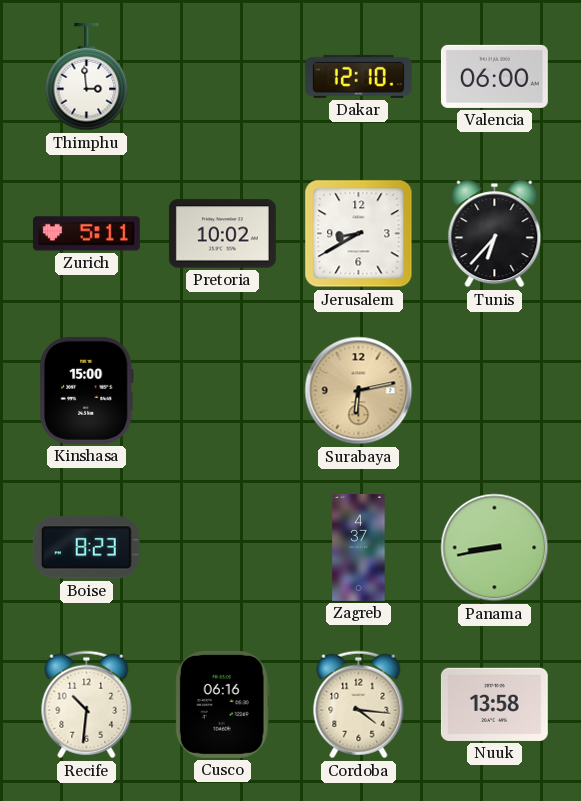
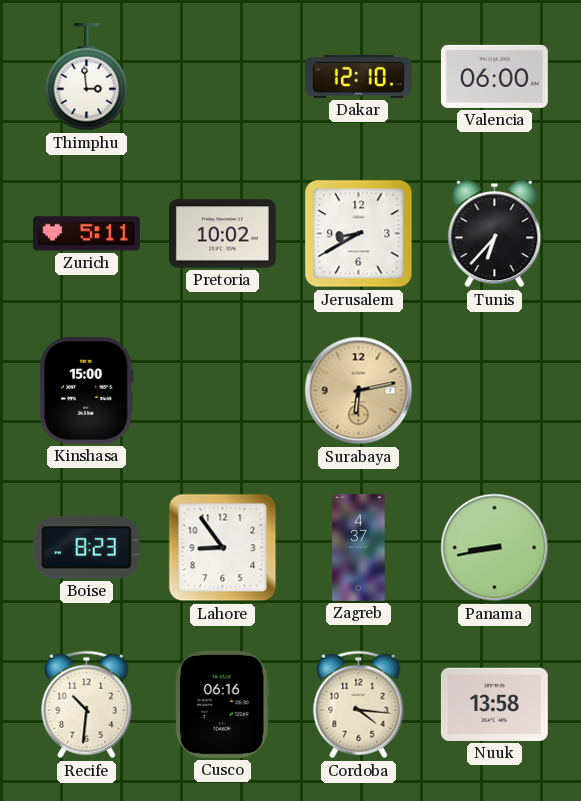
Lahore: none -> 8:54
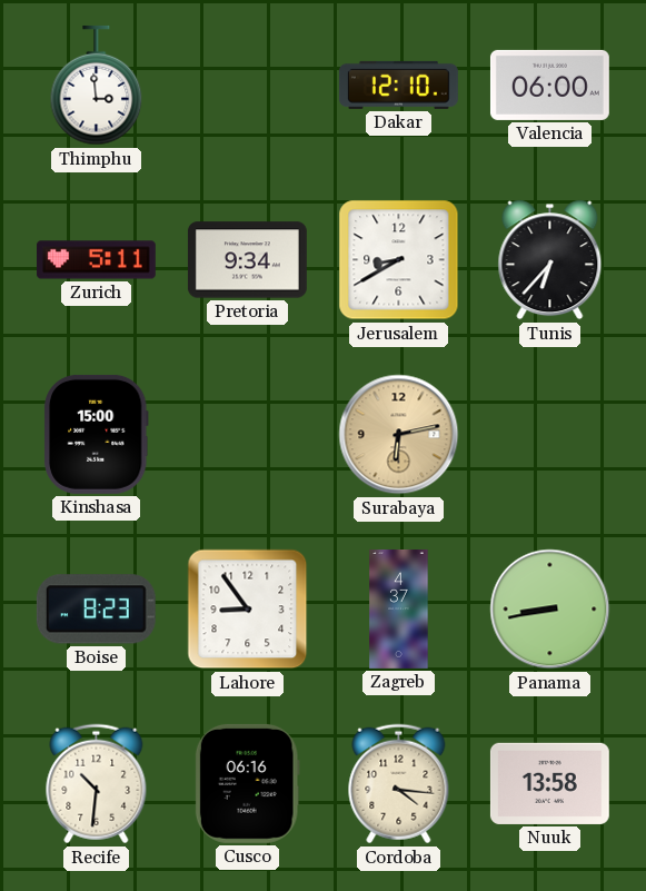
Pretoria: 10:02 -> 9:34
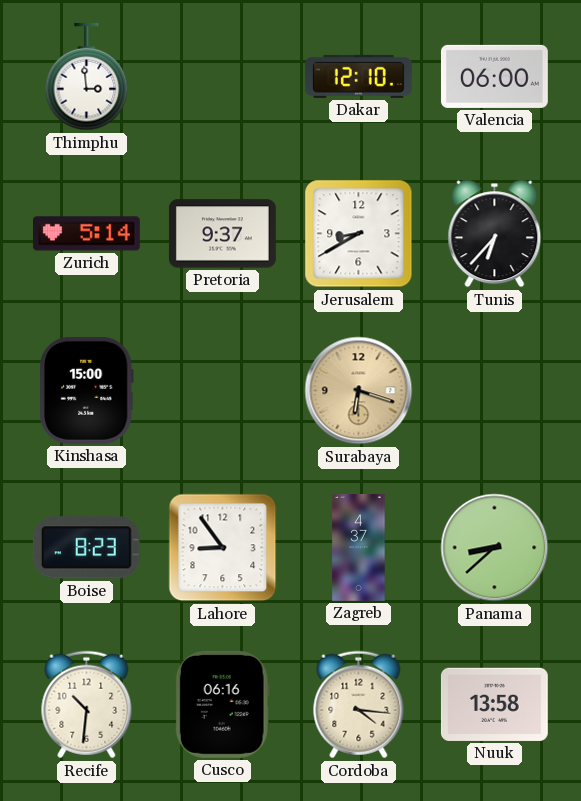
Zurich: 5:11 -> 5:14
Pretoria: 9:34 -> 9:37
Surabaya: 6:13 -> 6:18
Panama: 8:43 -> 8:38
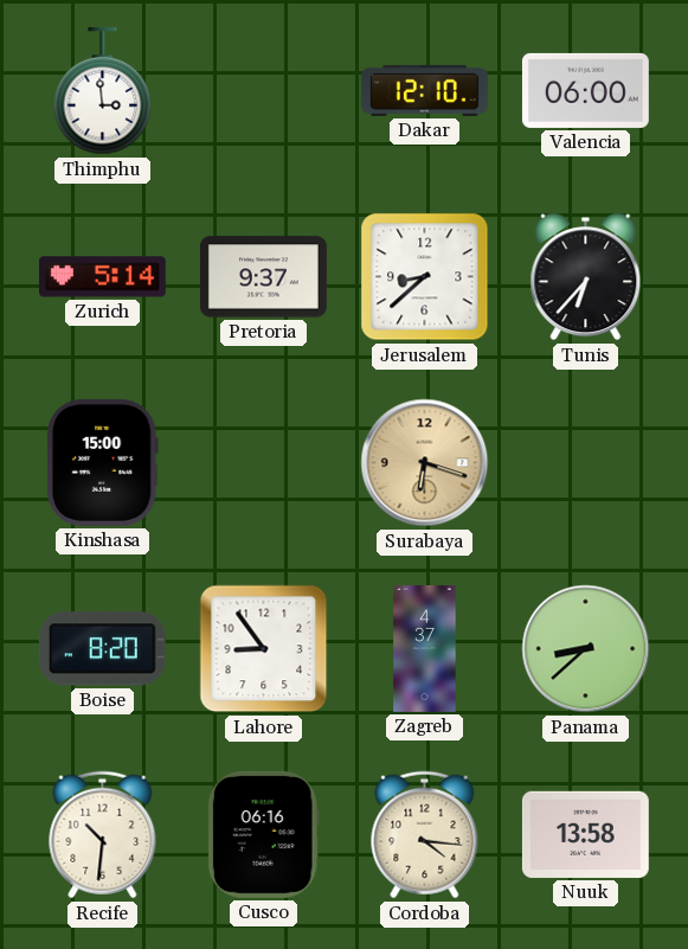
Jerusalem: 8:40 -> 8:38
Boise: 8:23 -> 8:20
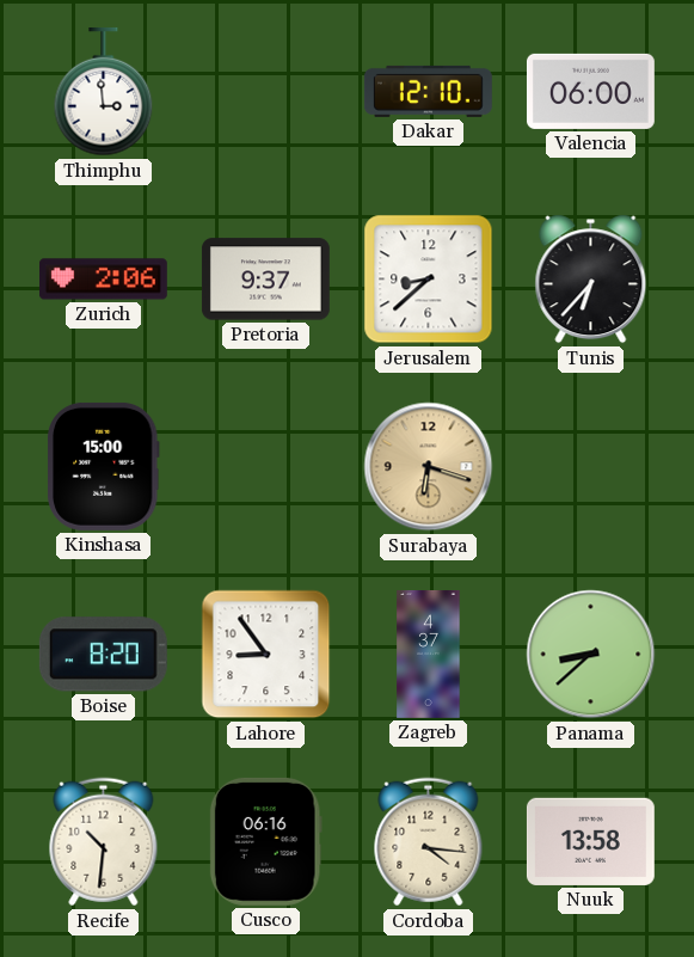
Zurich: 5:14 -> 2:06
